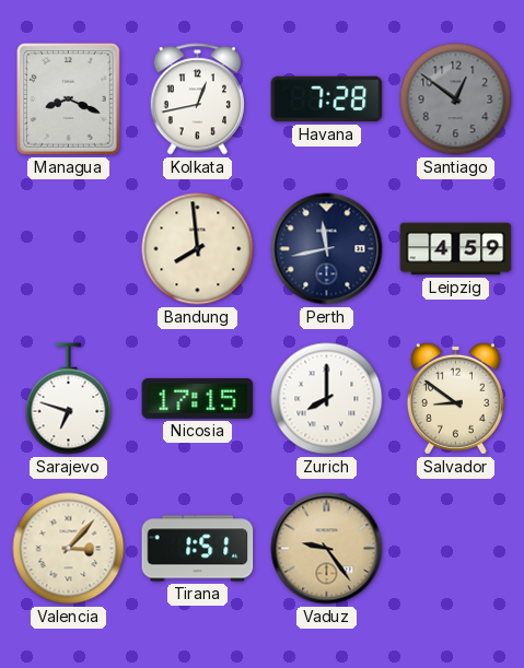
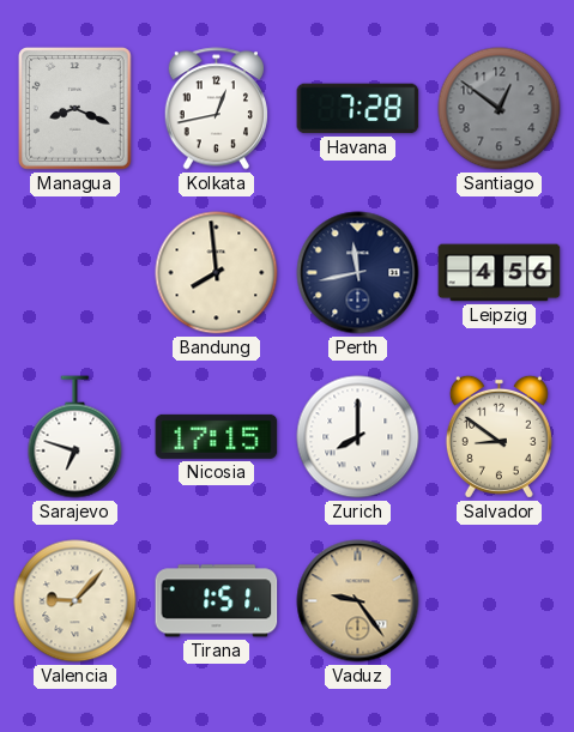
Leipzig: 4:59 -> 4:56
Valencia: 3:07 -> 9:07
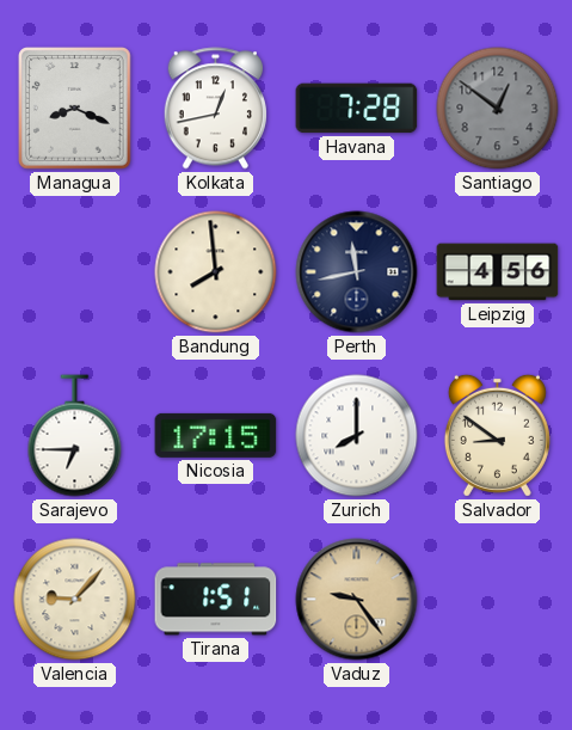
Sarajevo: 6:48 -> 6:45
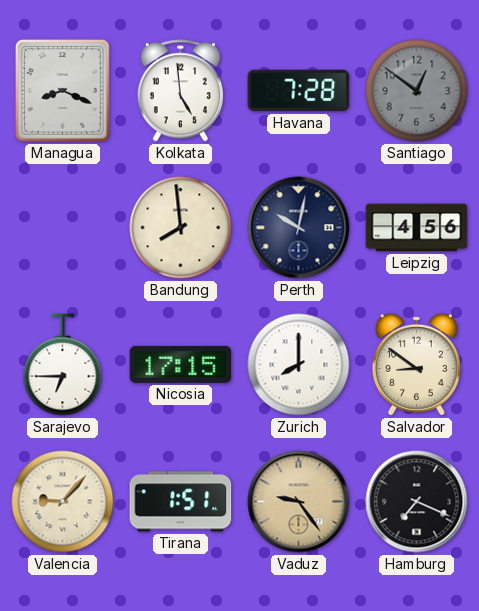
Kolkata: 12:43 -> 4:59
Perth: 11:43 -> 10:02
Hamburg: none -> 7:19
